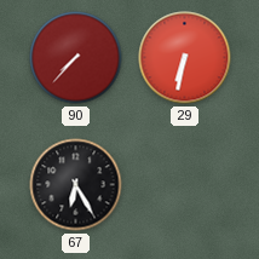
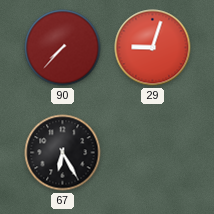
29: 6:32 -> 9:03
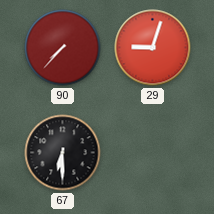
67: 6:25 -> 6:30
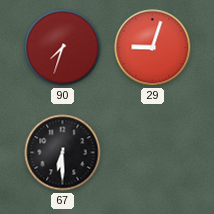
90: 7:37 -> 7:33
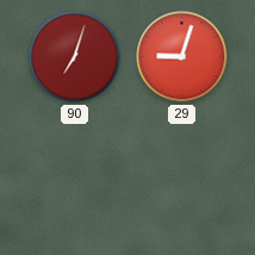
90: 7:33 -> 7:03
67: 6:30 -> none
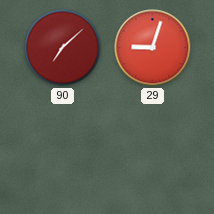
90: 7:03 -> 7:08
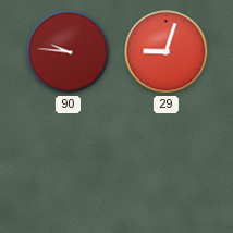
90: 7:08 -> 9:46
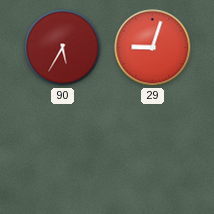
90: 9:46 -> 5:35
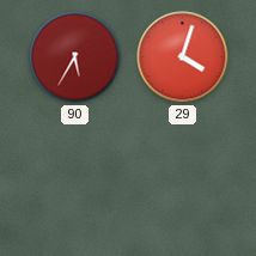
29: 9:03 -> 4:03
